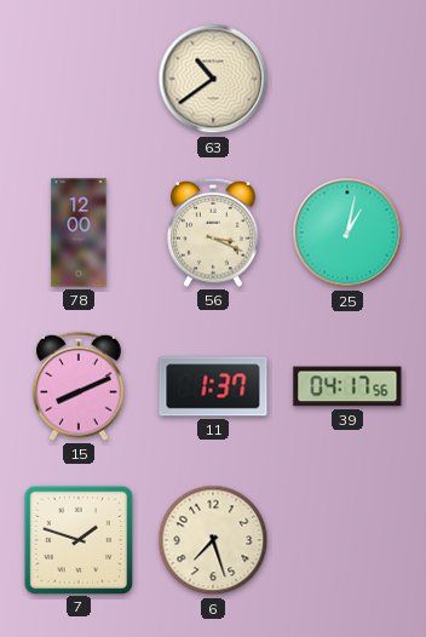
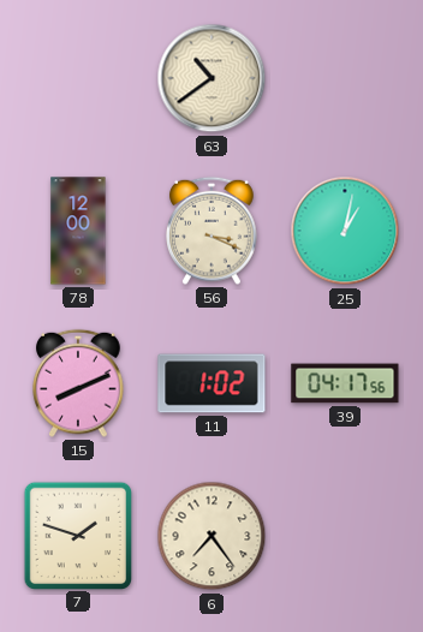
11: 1:37 -> 1:02
6: 7:27 -> 7:24
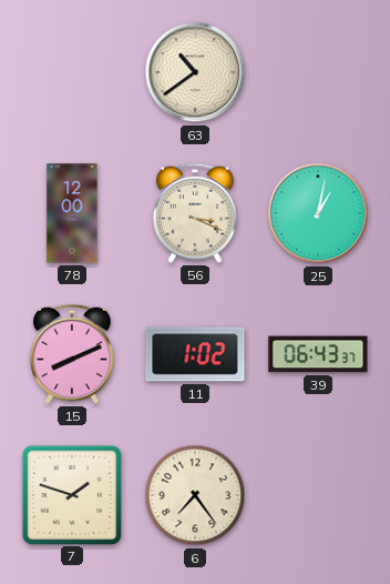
39: 04:17 -> 06:43
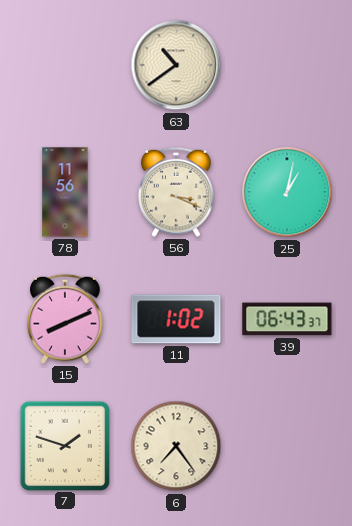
78: 12:00 -> 11:56
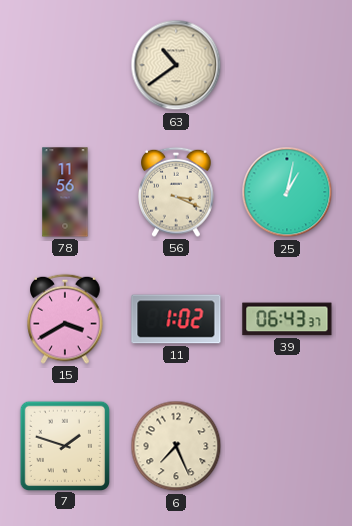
15: 8:11 -> 3:40
6: 7:24 -> 7:26
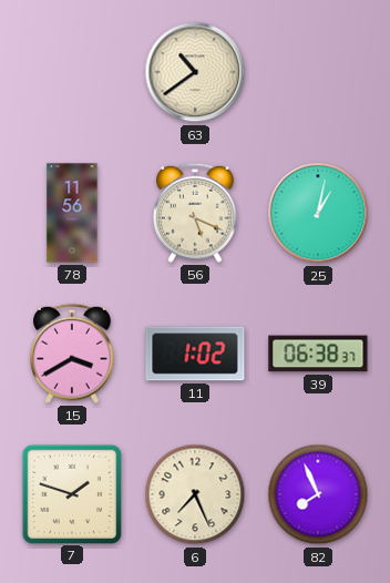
56: 3:19 -> 5:19
39: 06:43 -> 06:38
82: none -> 7:56
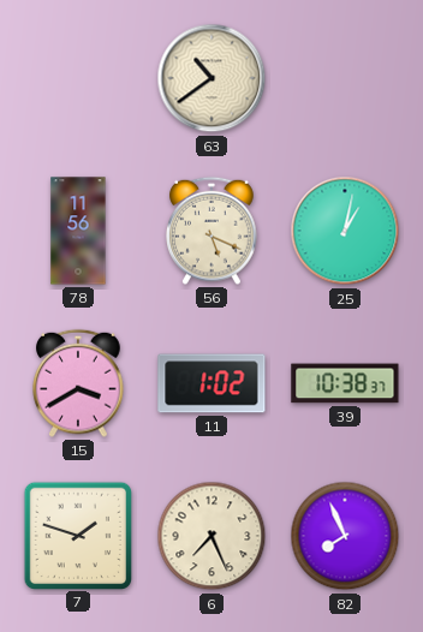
39: 06:38 -> 10:38
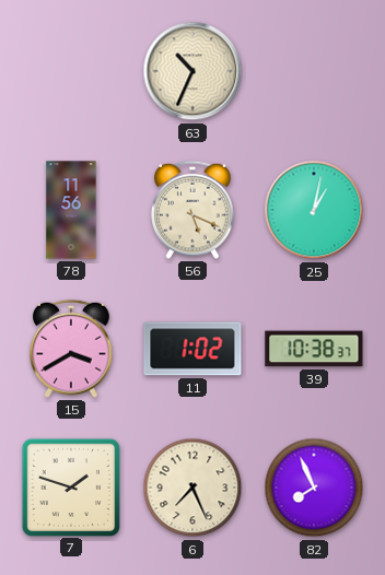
63: 10:39 -> 10:34
